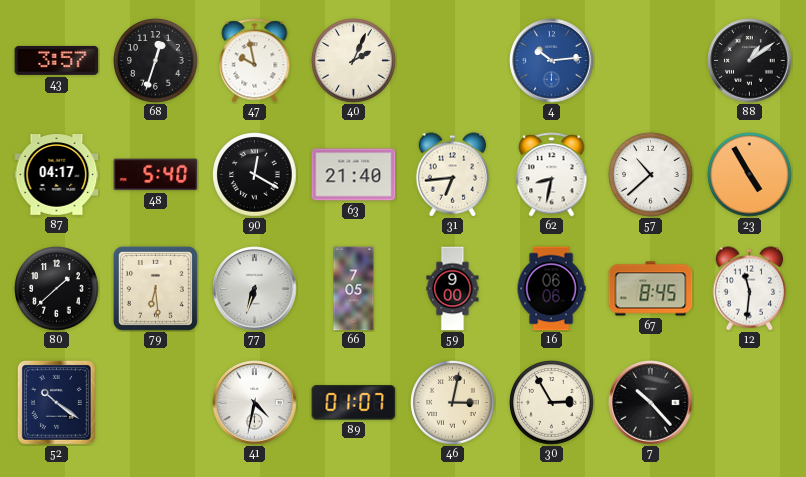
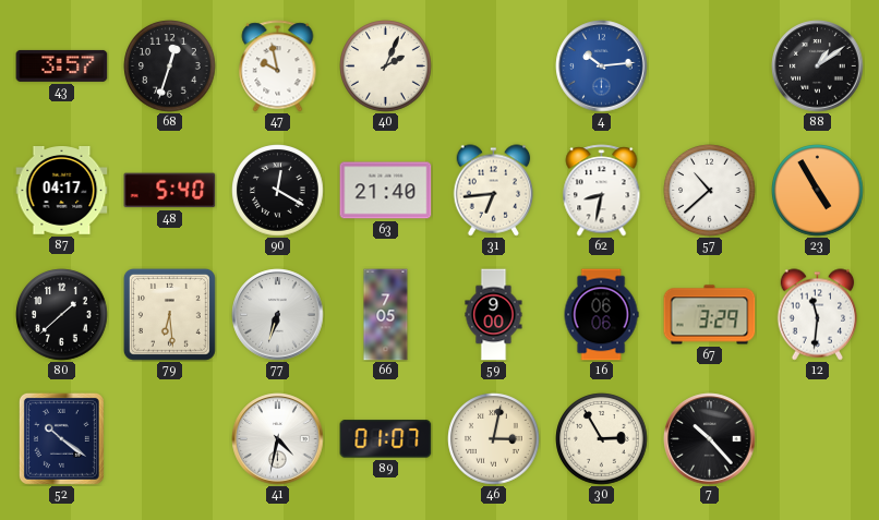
67: 8:45 -> 3:29
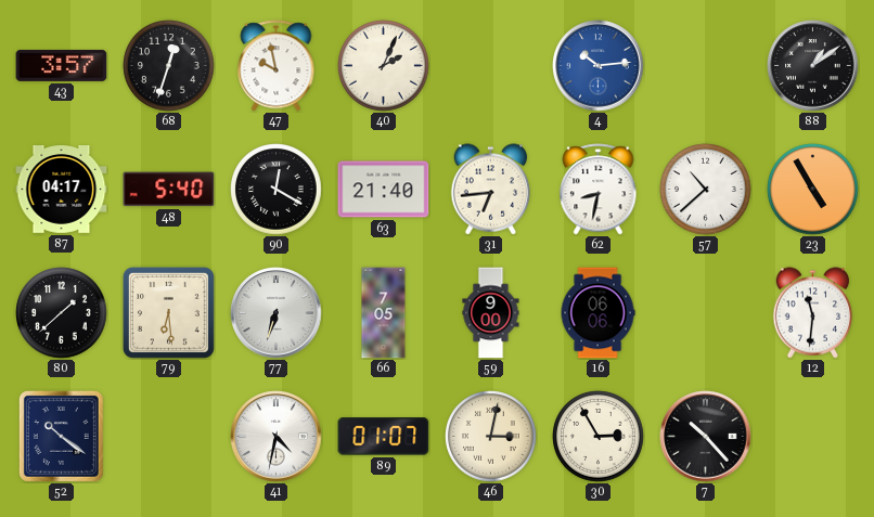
67: 3:29 -> none
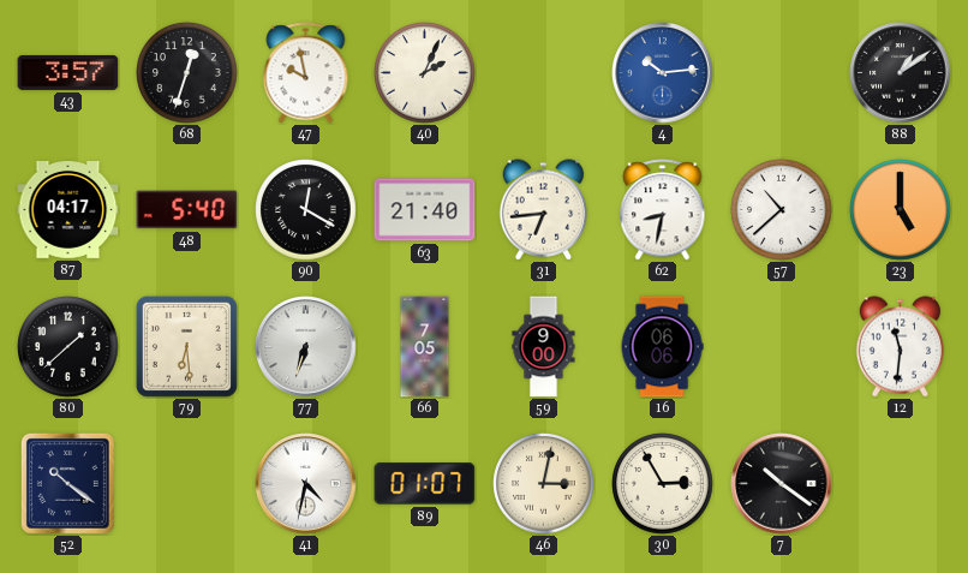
23: 4:55 -> 5:00
7: 10:23 -> 10:21
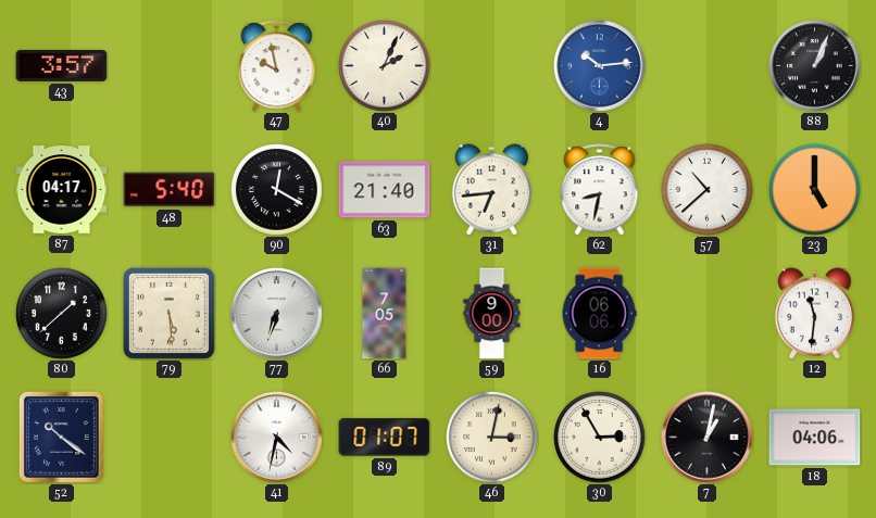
68: 12:33 -> none
88: 1:09 -> 1:04
79: 6:29 -> 5:29
7: 10:21 -> 1:02
18: none -> 04:06
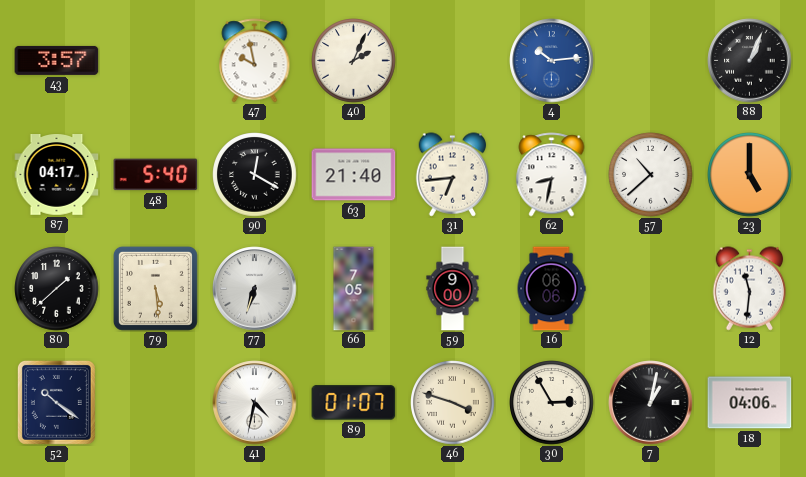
46: 3:02 -> 3:48
